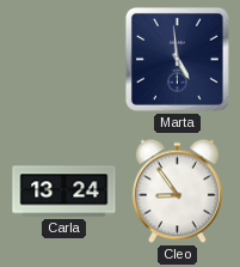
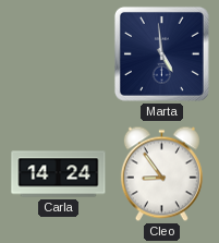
Carla: 13:24 -> 14:24
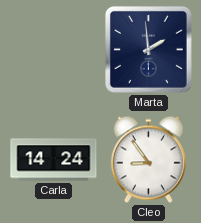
Marta: 4:59 -> 1:59
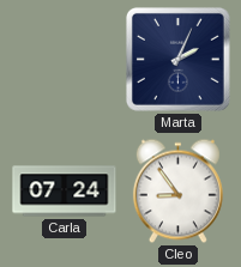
Marta: 1:59 -> 2:04
Carla: 14:24 -> 07:24
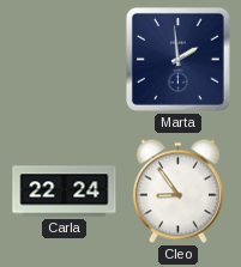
Marta: 2:04 -> 1:59
Carla: 07:24 -> 22:24
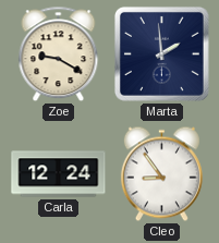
Zoe: none -> 9:20
Carla: 22:24 -> 12:24
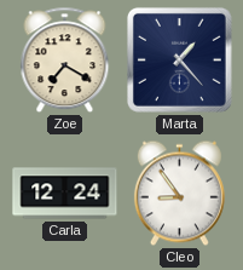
Zoe: 9:20 -> 7:20
Marta: 1:59 -> 1:23
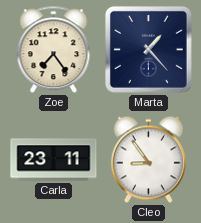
Zoe: 7:20 -> 7:24
Carla: 12:24 -> 23:11
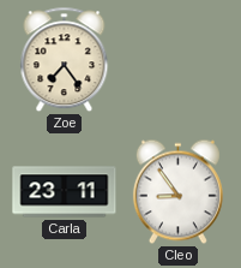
Marta: 1:23 -> none
